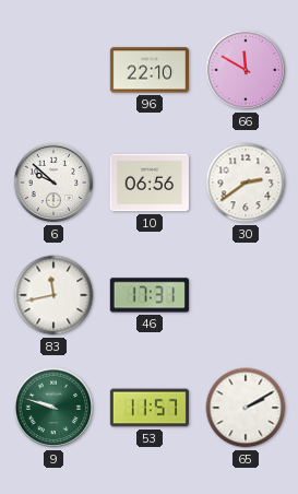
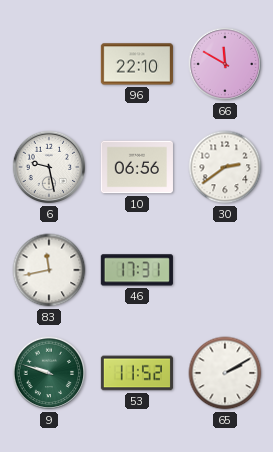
6: 9:52 -> 9:28
53: 11:57 -> 11:52
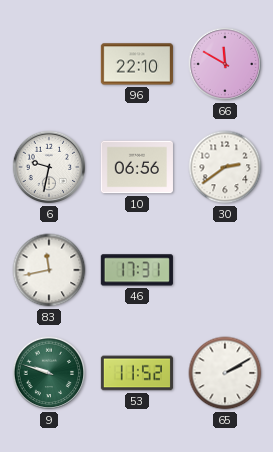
6: 9:28 -> 9:32
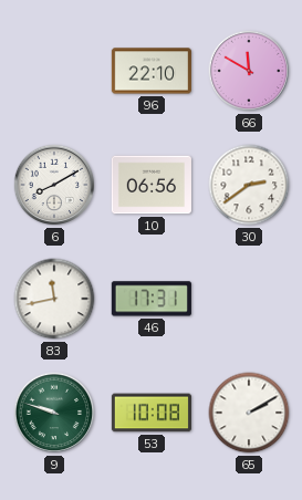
6: 9:32 -> 8:10
53: 11:52 -> 10:08
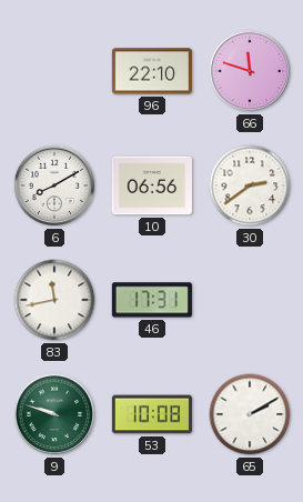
66: 11:50 -> 11:48
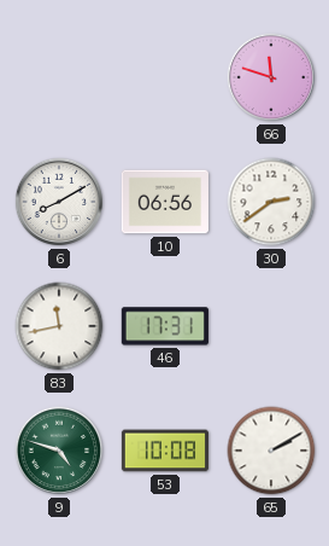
96: 22:10 -> none
9: 9:48 -> 4:48
